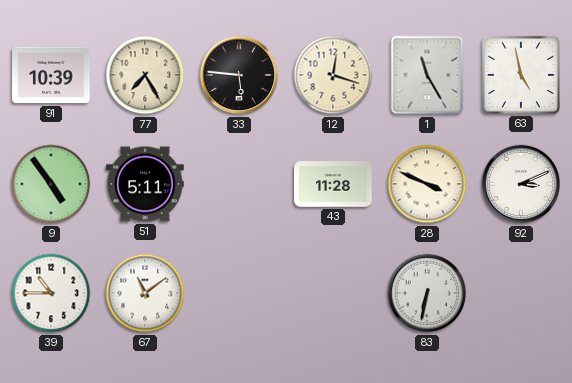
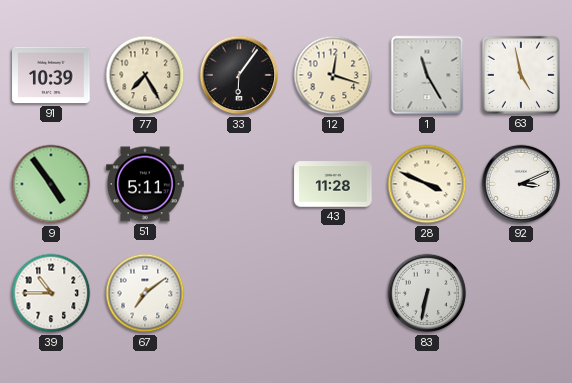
33: 5:46 -> 6:06
67: 11:09 -> 7:09
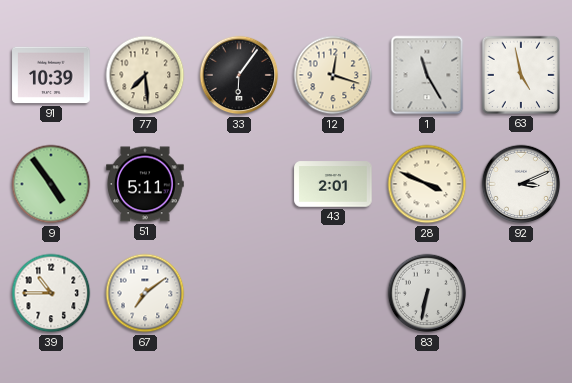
77: 7:25 -> 7:29
43: 11:28 -> 2:01
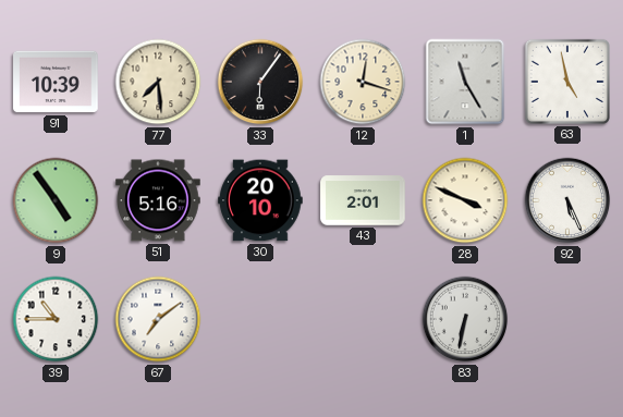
51: 5:11 -> 5:16
30: none -> 20:10
92: 3:11 -> 5:26
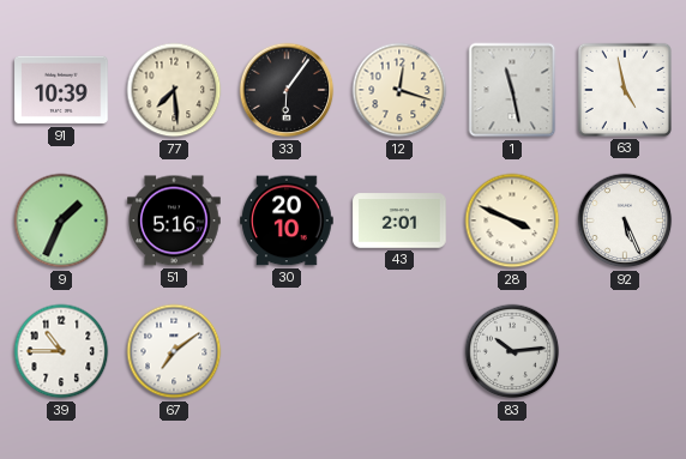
1: 11:25 -> 11:28
9: 4:54 -> 1:34
83: 6:32 -> 10:14
